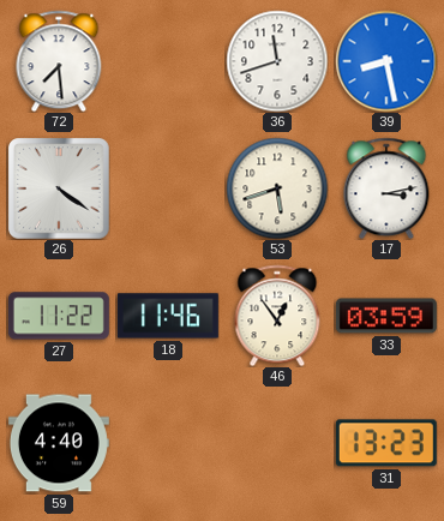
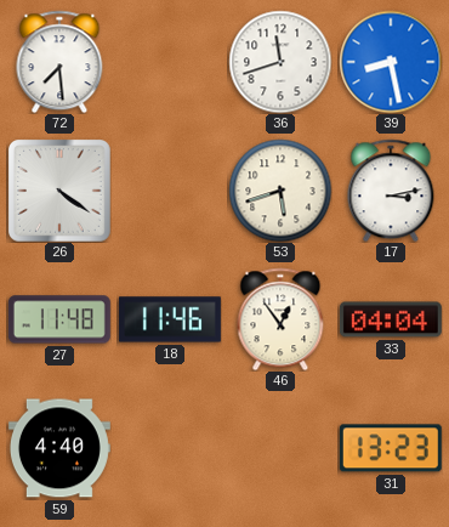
27: 11:22 -> 11:48
33: 03:59 -> 04:04
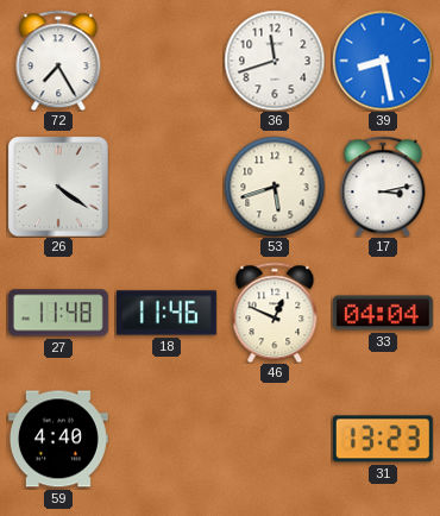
72: 7:29 -> 7:25
46: 12:54 -> 12:49
